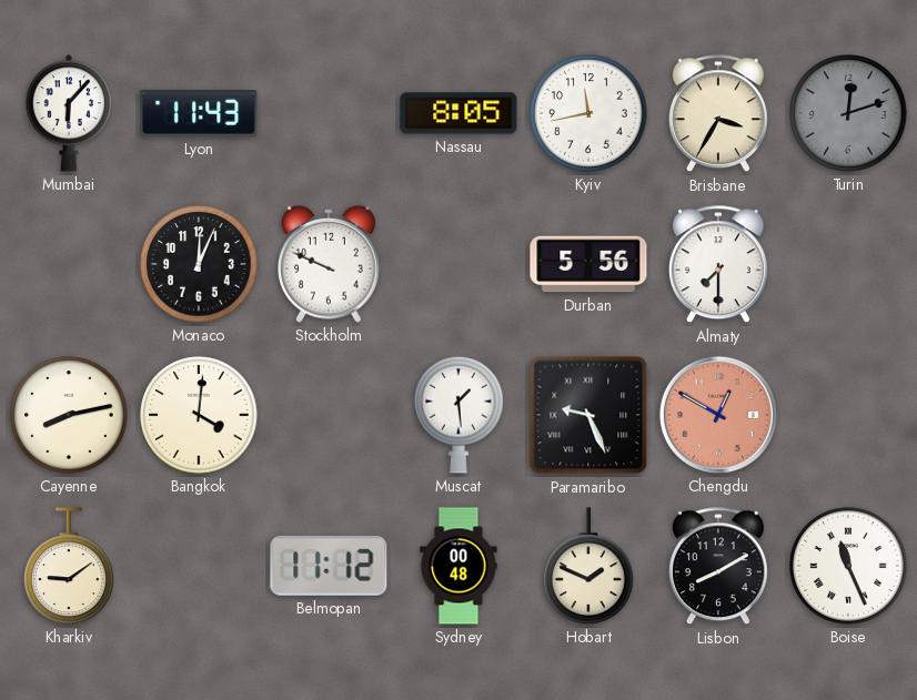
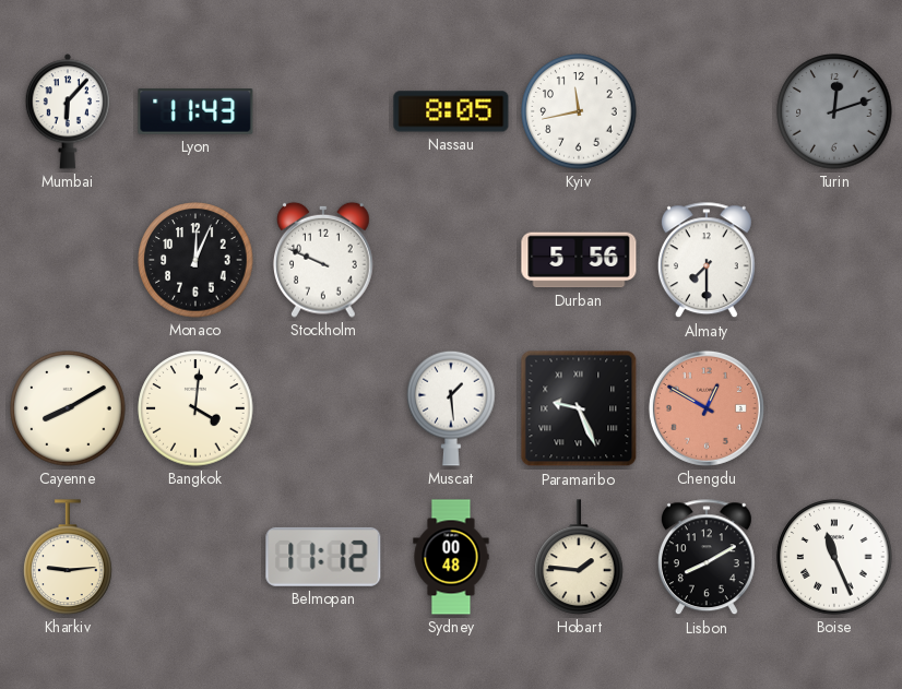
Brisbane: 3:35 -> none
Cayenne: 8:13 -> 8:10
Kharkiv: 9:09 -> 9:14
Hobart: 1:49 -> 1:46
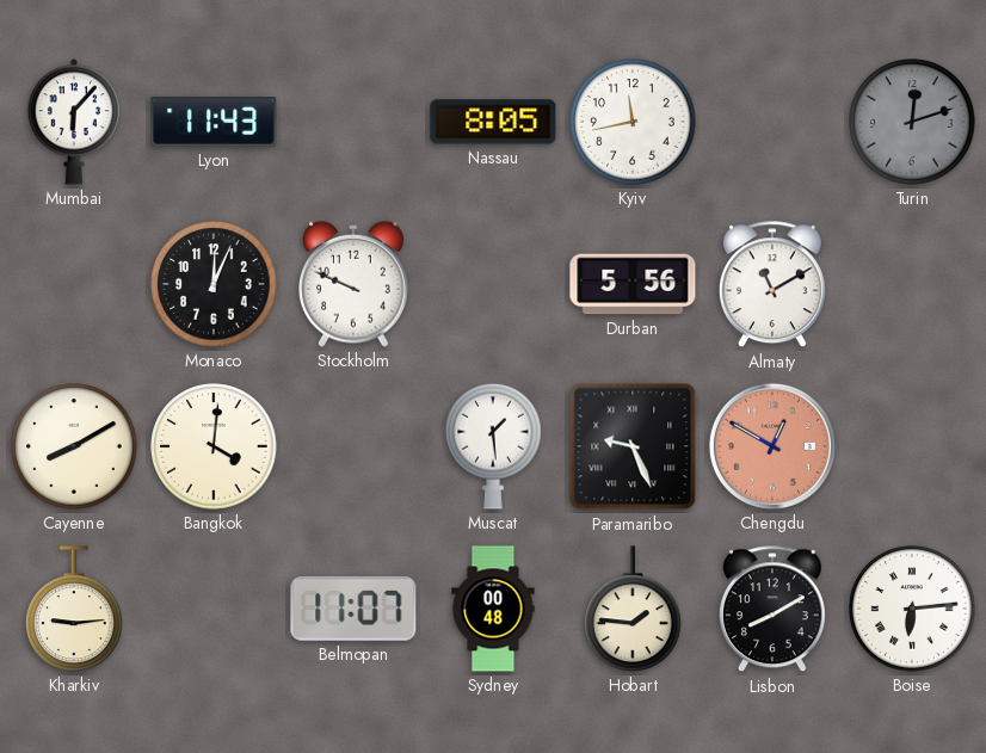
Almaty: 7:30 -> 11:10
Belmopan: 11:12 -> 11:07
Boise: 11:26 -> 6:14
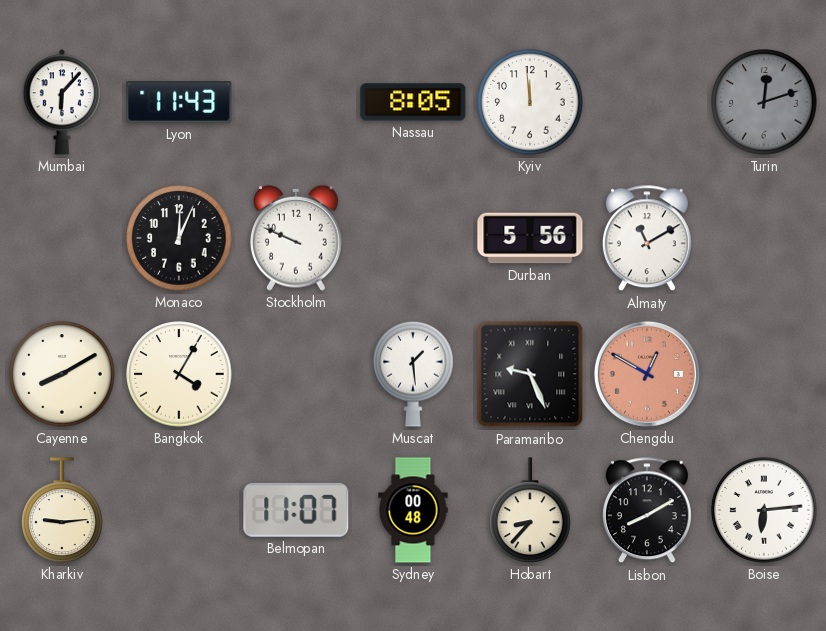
Kyiv: 11:43 -> 11:59
Bangkok: 4:01 -> 4:05
Hobart: 1:46 -> 8:37
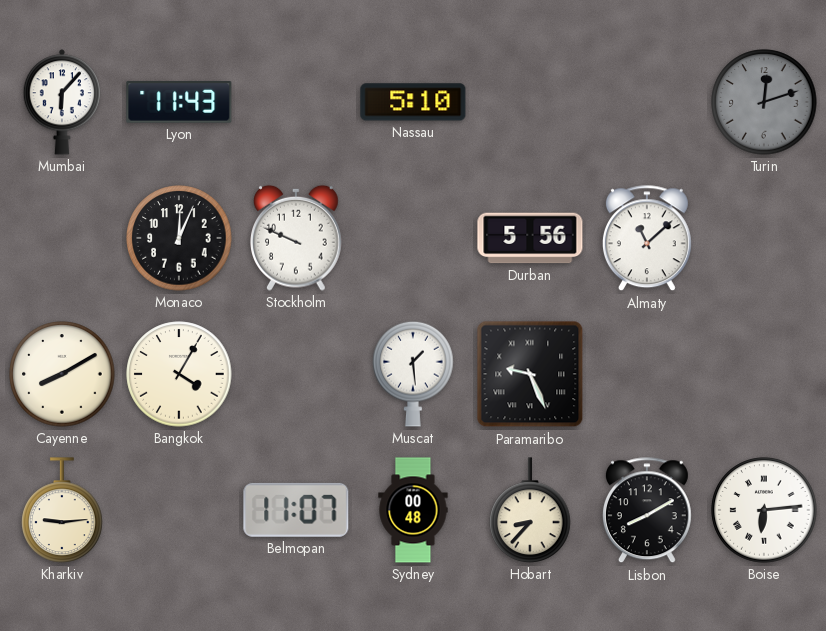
Nassau: 8:05 -> 5:10
Kyiv: 11:59 -> none
Almaty: 11:10 -> 11:08
Chengdu: 12:50 -> none
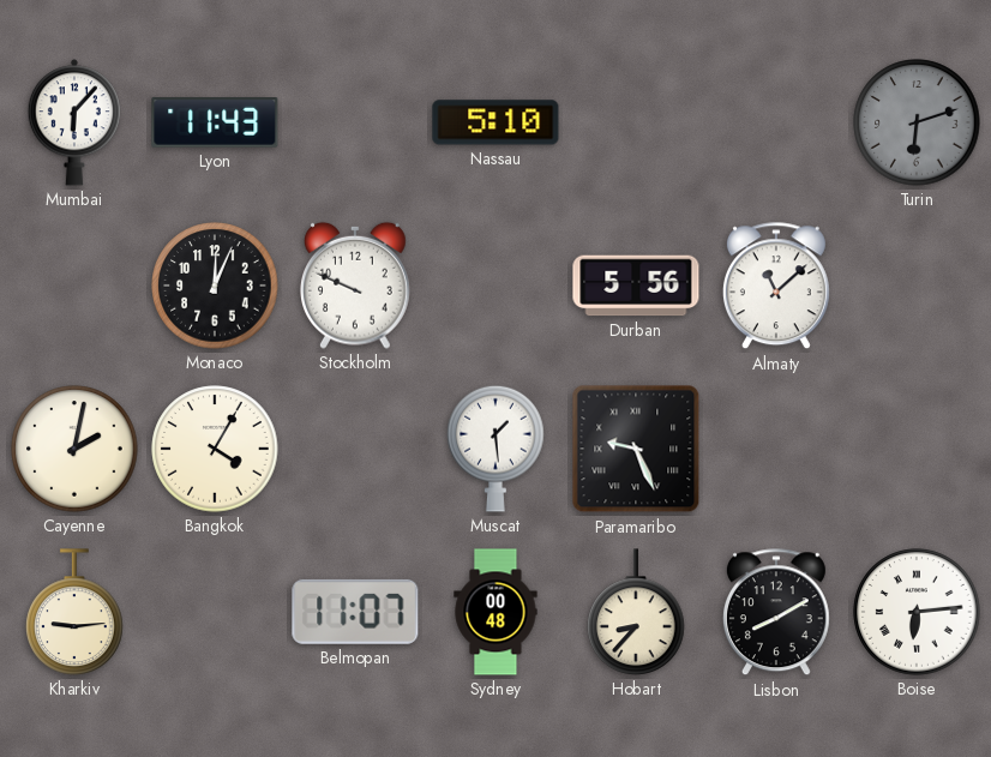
Turin: 12:12 -> 6:12
Cayenne: 8:10 -> 2:02
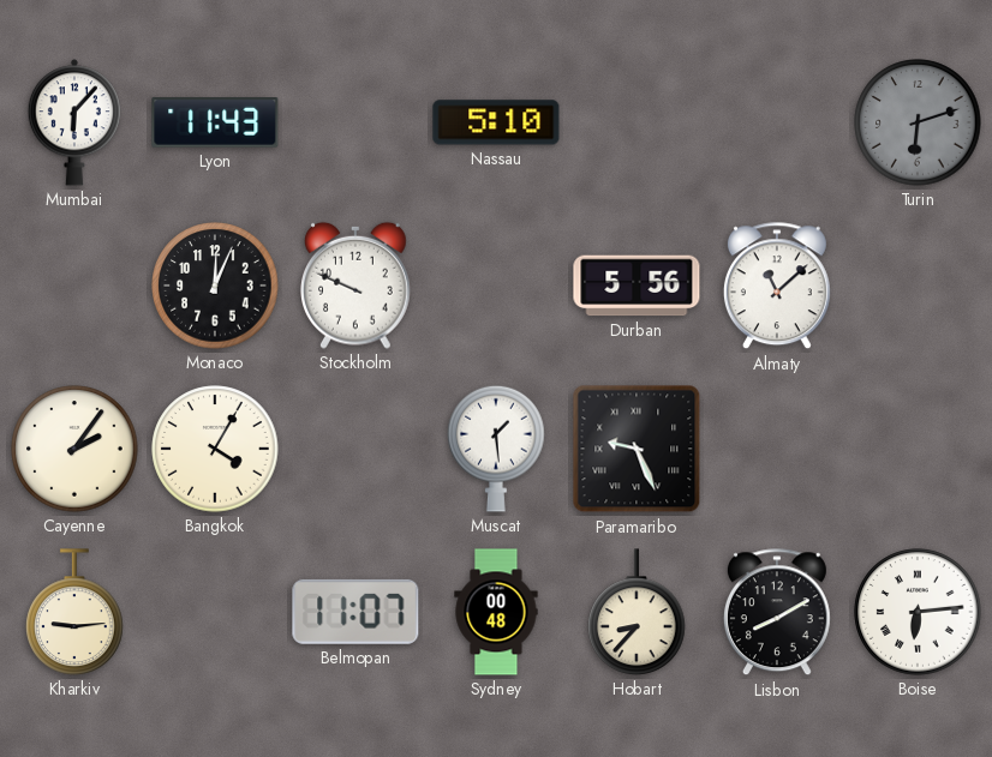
Cayenne: 2:02 -> 2:06
